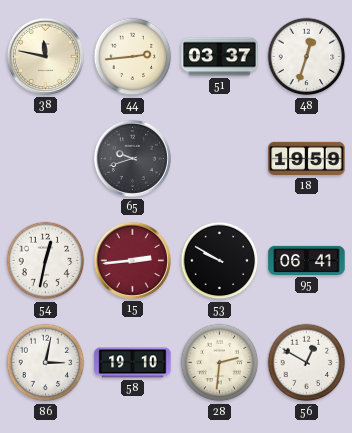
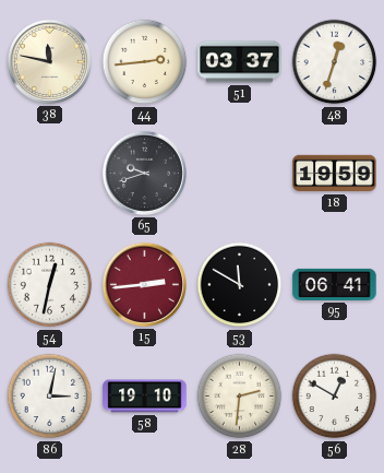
53: 9:50 -> 11:50
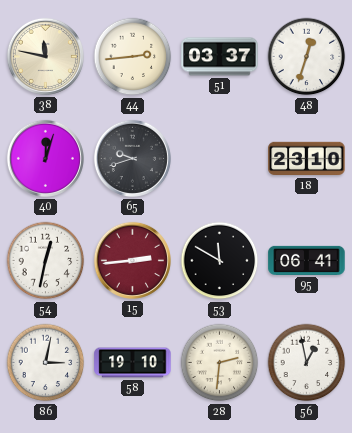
40: none -> 12:03
18: 19:59 -> 23:10
56: 12:50 -> 12:58
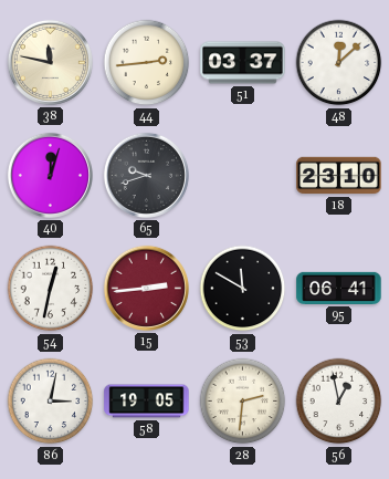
48: 12:33 -> 12:08
58: 19:10 -> 19:05
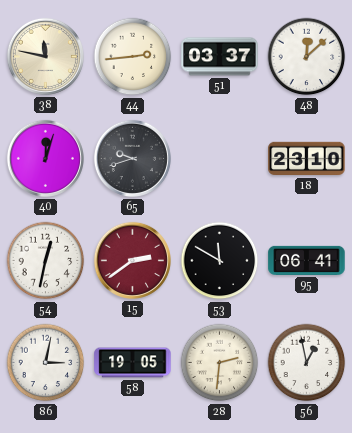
15: 2:44 -> 2:39
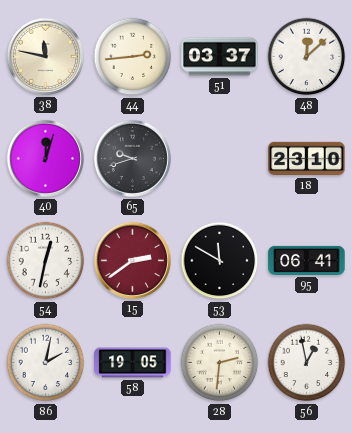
86: 3:02 -> 2:02
